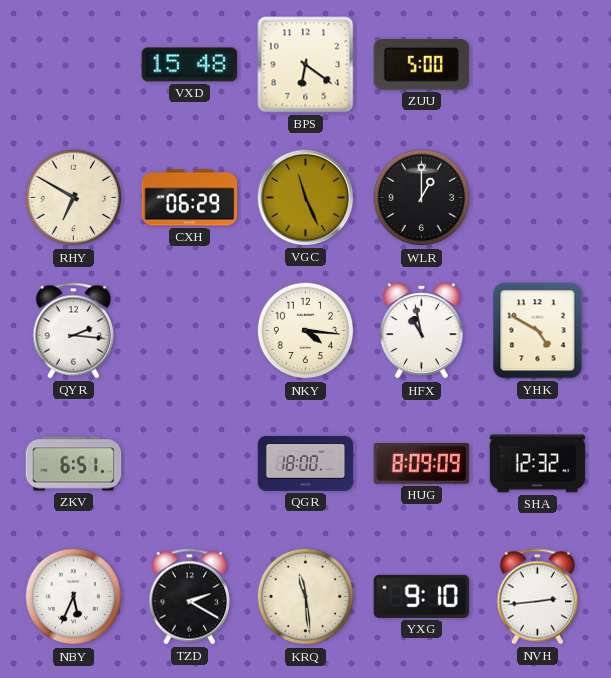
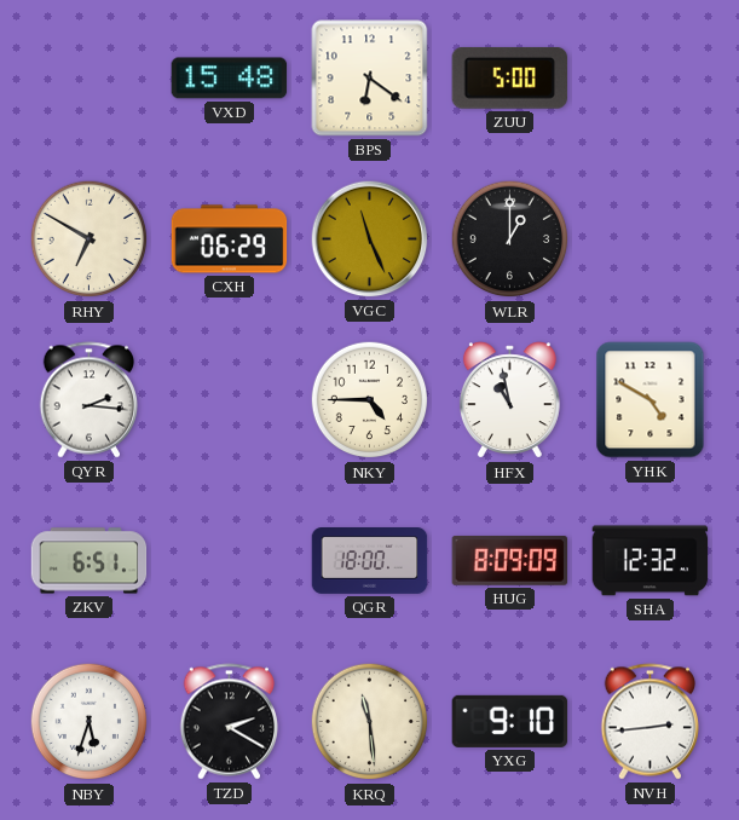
NKY: 4:16 -> 4:45
NBY: 5:34 -> 5:33
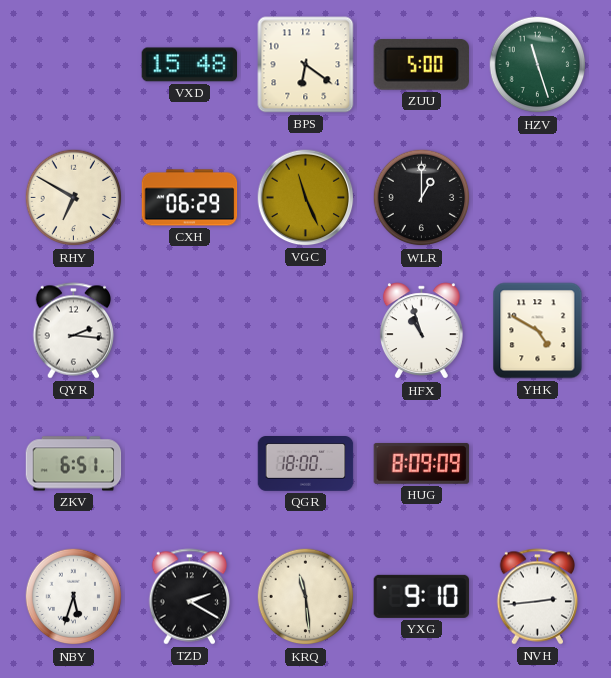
HZV: none -> 11:27
NKY: 4:45 -> none
HFX: 10:58 -> 10:57
SHA: 12:32 -> none
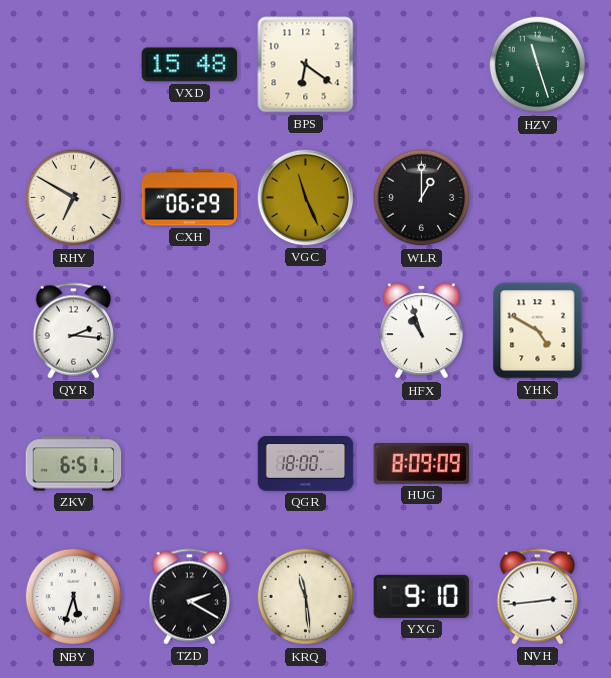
ZUU: 5:00 -> none
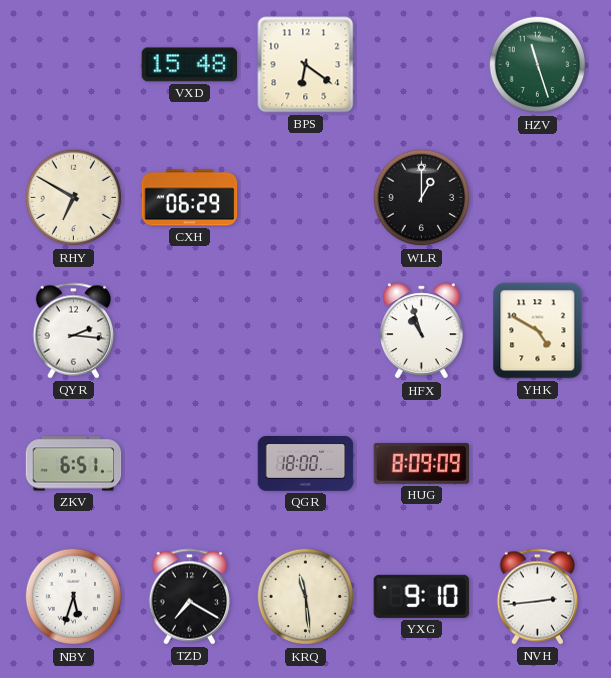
VGC: 11:26 -> none
TZD: 2:20 -> 7:20
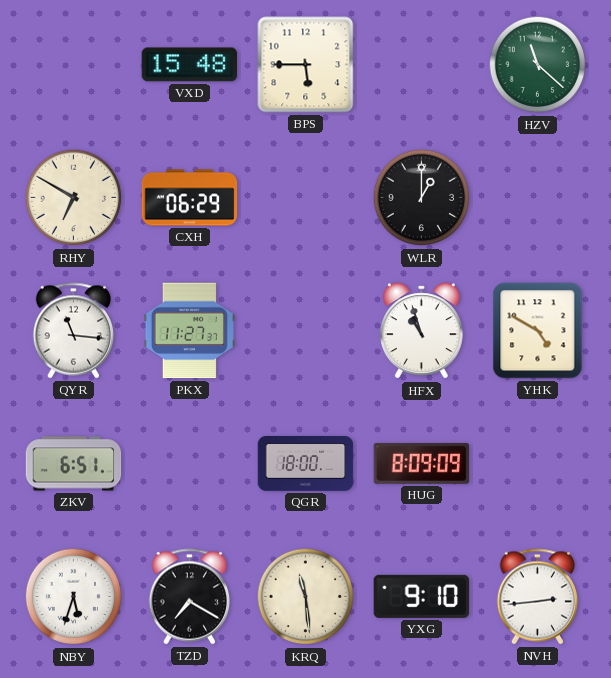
BPS: 6:21 -> 5:45
HZV: 11:27 -> 11:22
QYR: 2:16 -> 11:16
PKX: none -> 11:27
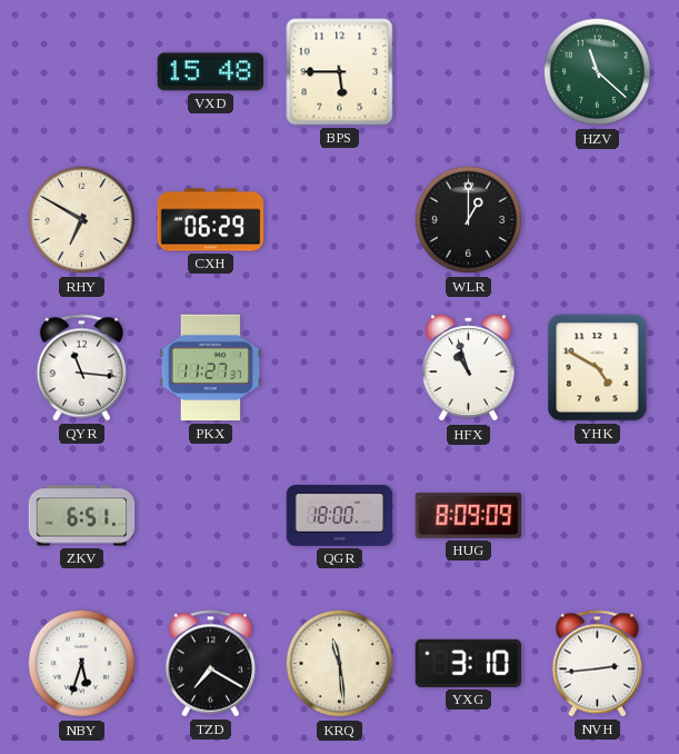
YXG: 9:10 -> 3:10
